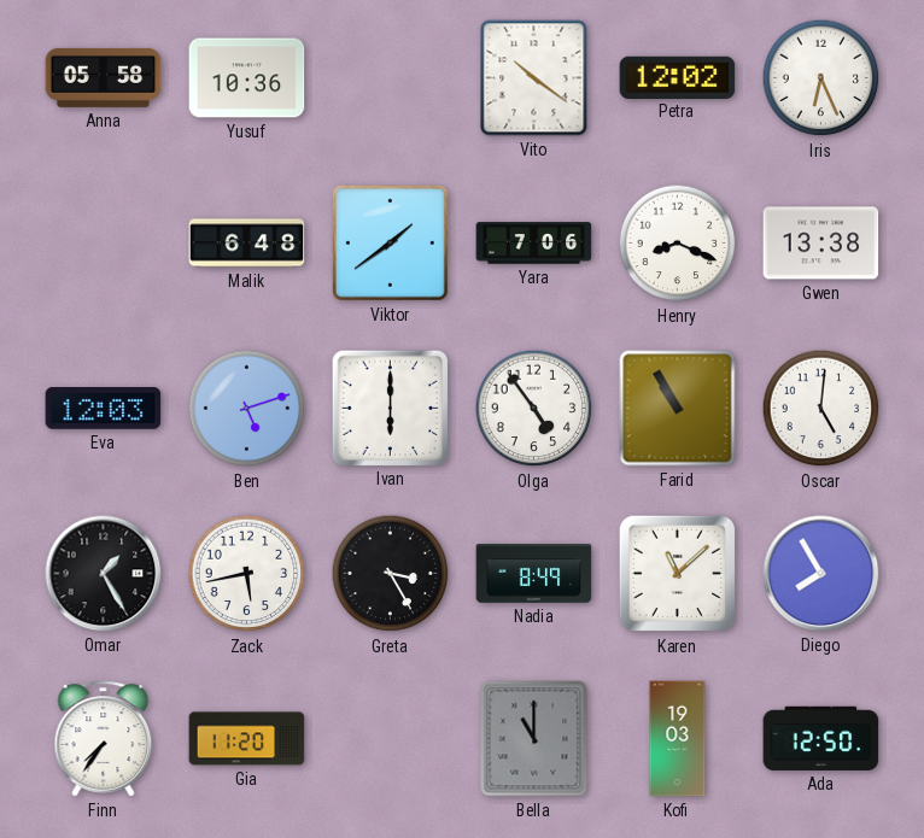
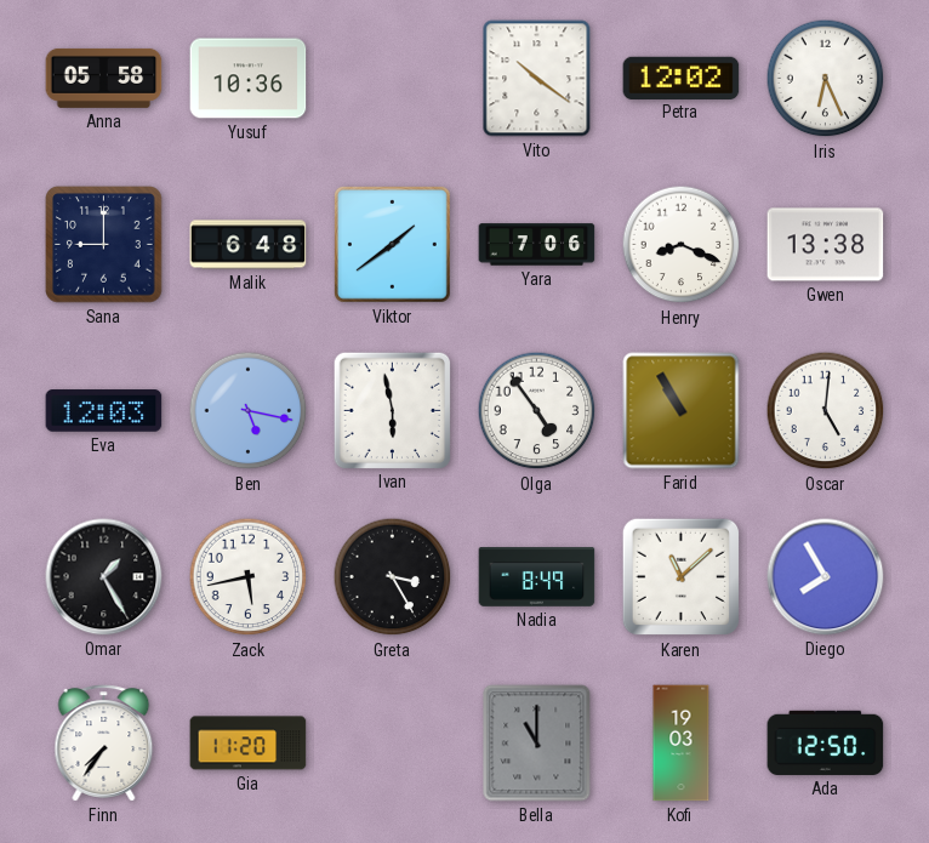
Sana: none -> 9:00
Ben: 5:12 -> 5:17
Ivan: 6:00 -> 5:58
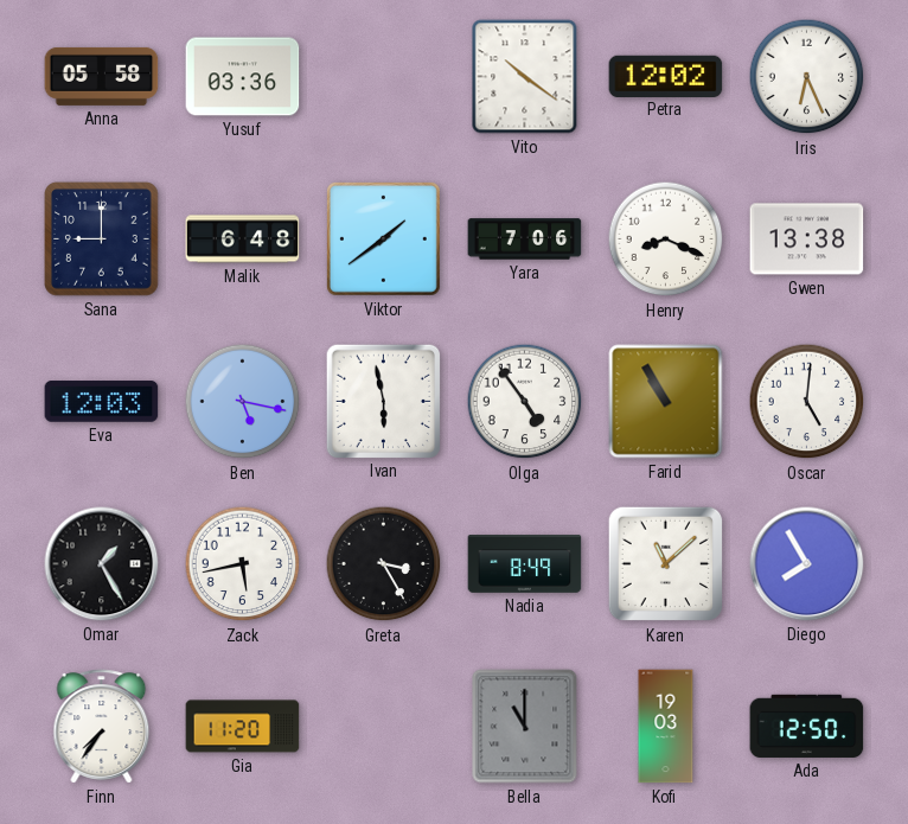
Yusuf: 10:36 -> 03:36
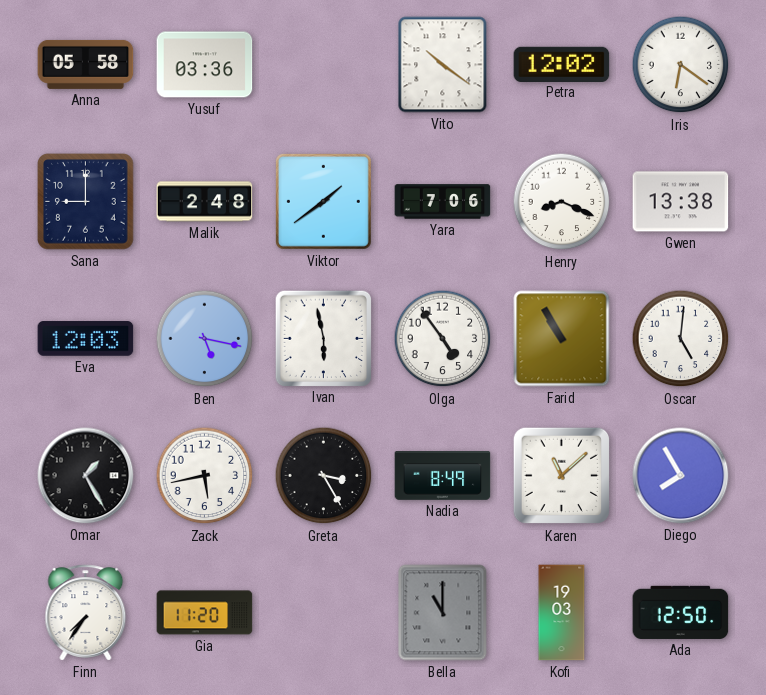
Iris: 6:26 -> 6:21
Malik: 6:48 -> 2:48
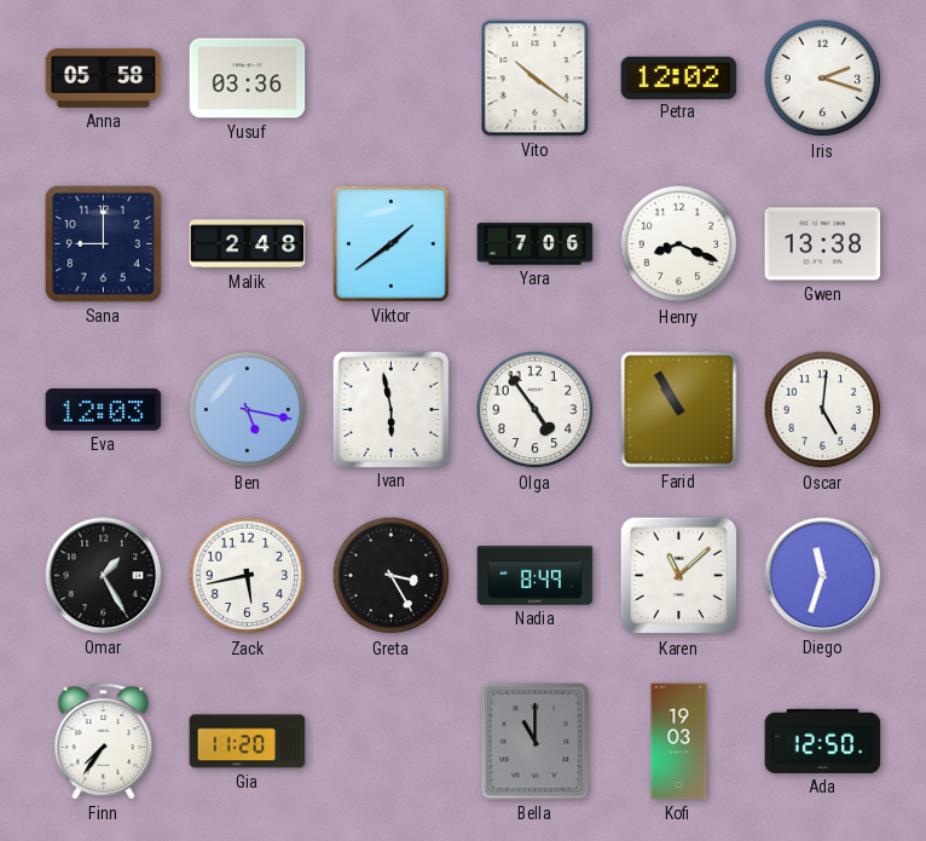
Iris: 6:21 -> 2:18
Diego: 7:55 -> 11:33
